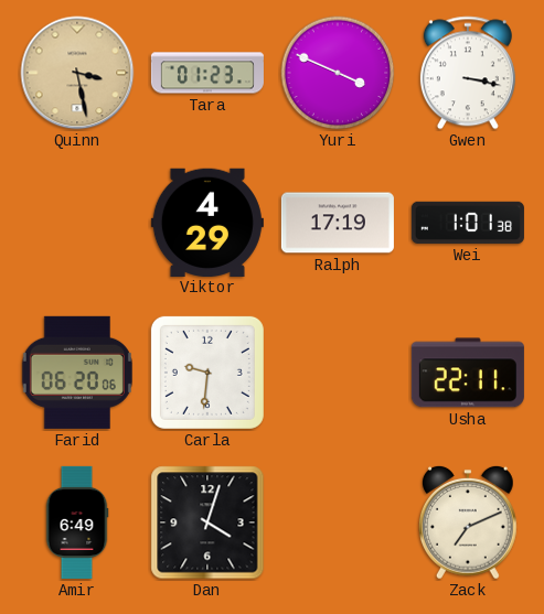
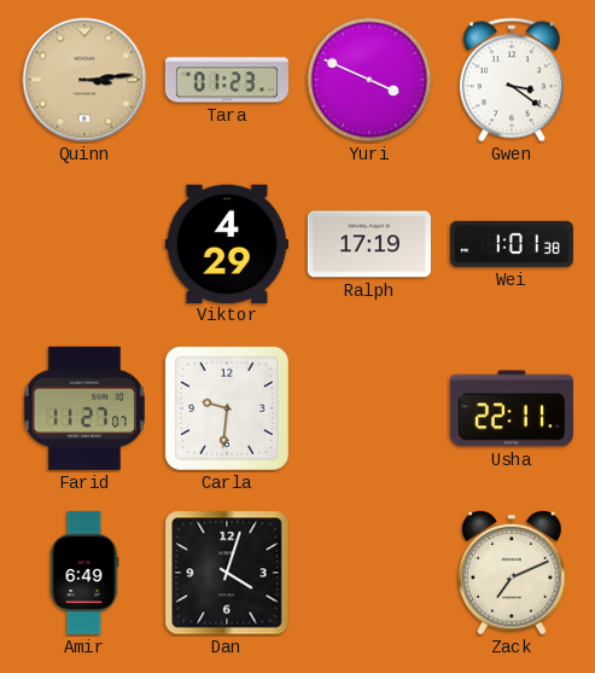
Quinn: 3:28 -> 3:14
Gwen: 3:17 -> 3:21
Farid: 06:20 -> 11:27
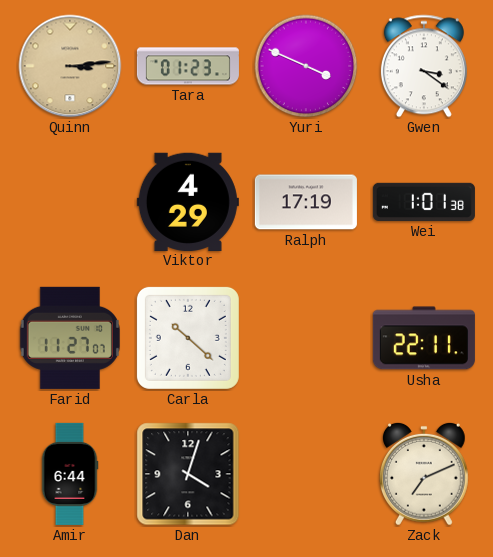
Carla: 9:31 -> 10:22
Amir: 6:49 -> 6:44
